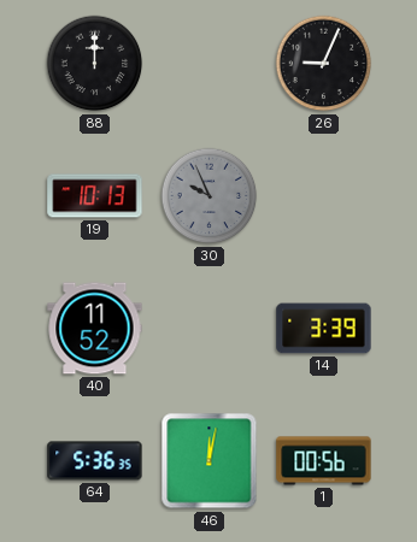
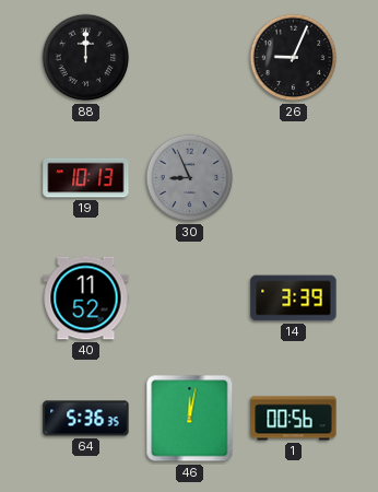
30: 9:56 -> 8:56
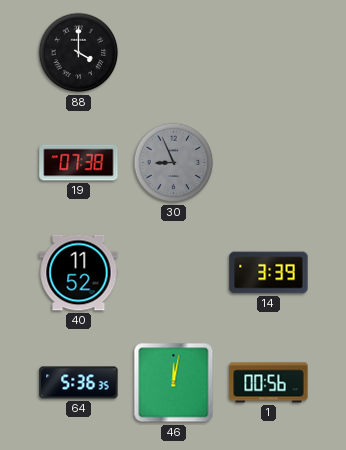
88: 12:00 -> 4:00
26: 9:04 -> none
19: 10:13 -> 07:38
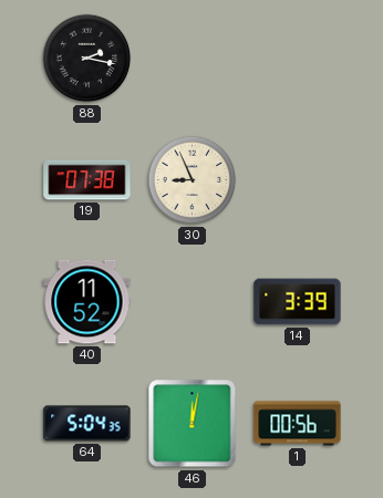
88: 4:00 -> 2:17
30 dial: grey -> cream
64: 5:36 -> 5:04
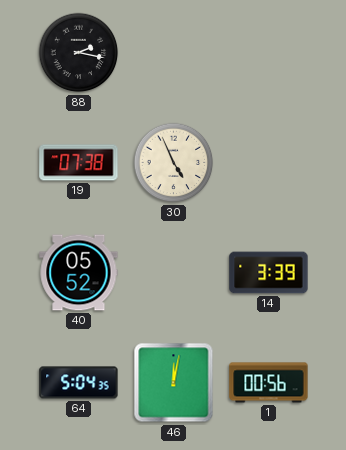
30: 8:56 -> 4:56
40: 11:52 -> 05:52
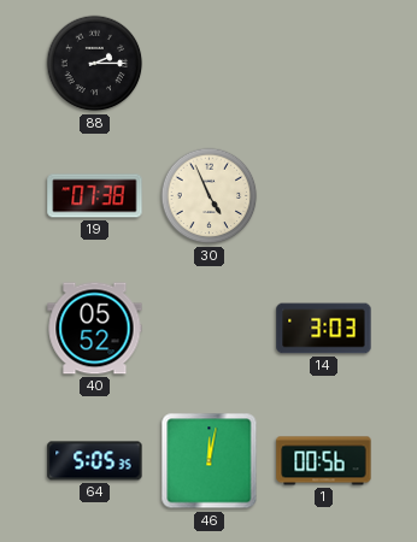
88: 2:17 -> 2:15
14: 3:39 -> 3:03
64: 5:04 -> 5:05
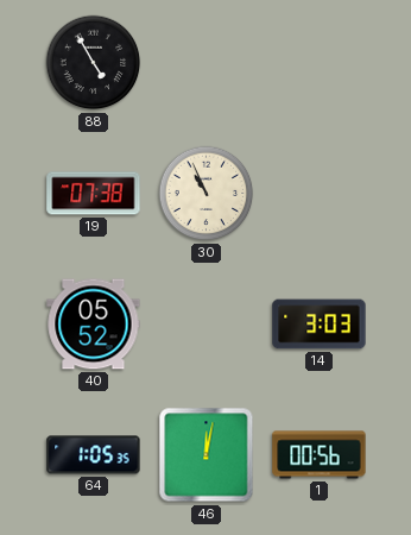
88: 2:15 -> 4:55
30: 4:56 -> 10:56
64: 5:05 -> 1:05
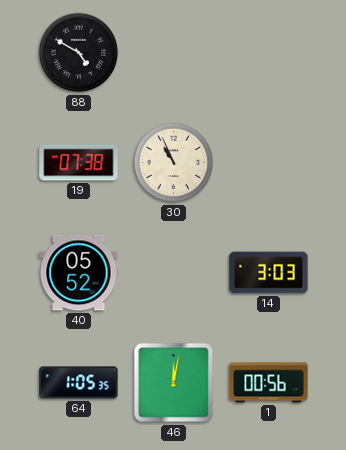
88: 4:55 -> 4:50
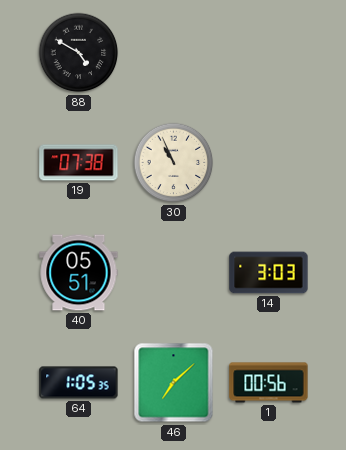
40: 05:52 -> 05:51
46: 12:02 -> 7:08
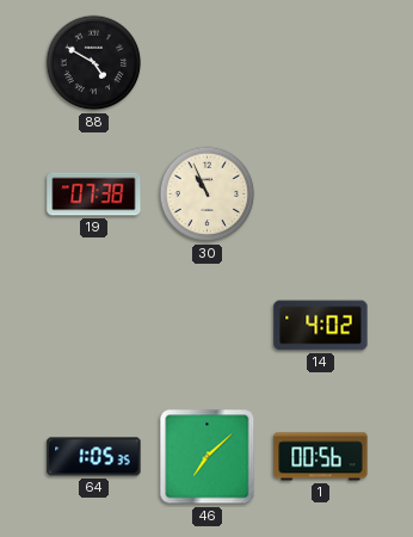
40: 05:51 -> none
14: 3:03 -> 4:02
